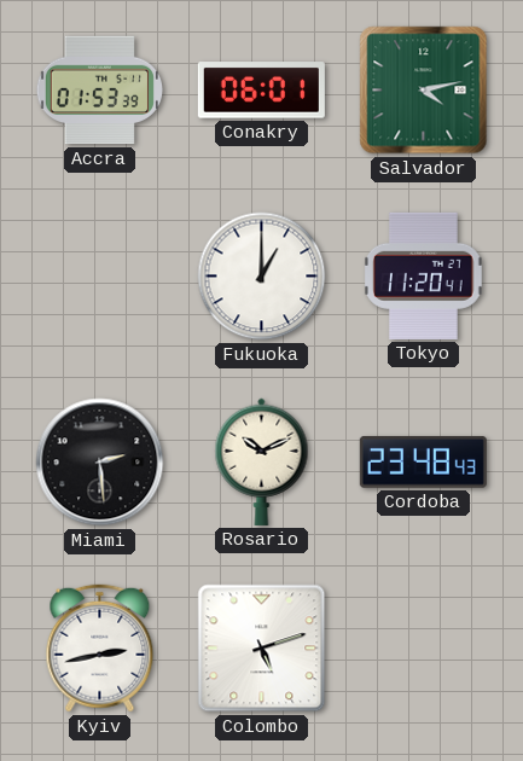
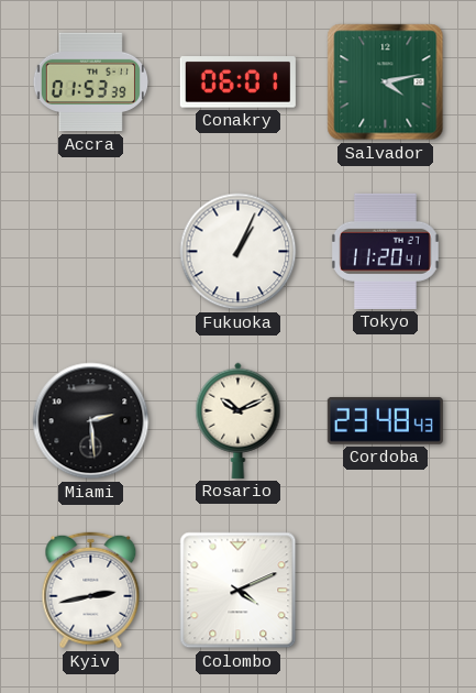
Fukuoka: 1:00 -> 1:04
Colombo: 5:12 -> 4:11
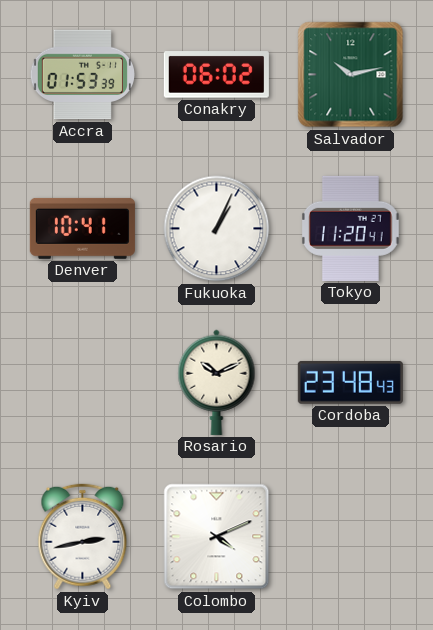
Conakry: 06:01 -> 06:02
Salvador: 4:13 -> 10:13
Denver: none -> 10:41
Miami: 2:29 -> none
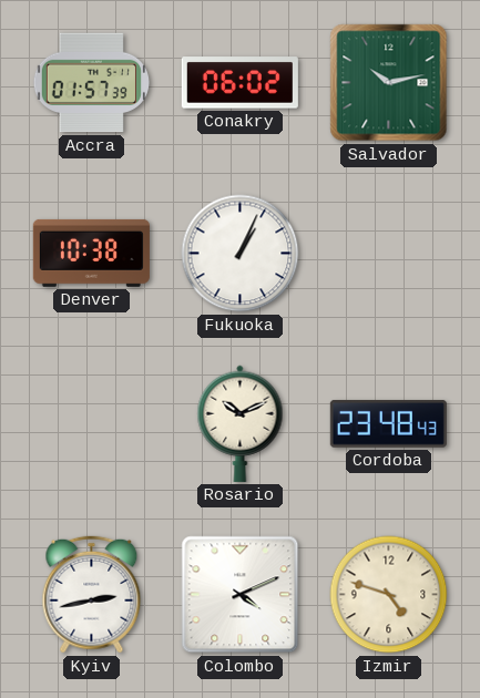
Accra: 01:53 -> 01:57
Denver: 10:41 -> 10:38
Tokyo: 11:20 -> none
Izmir: none -> 4:48
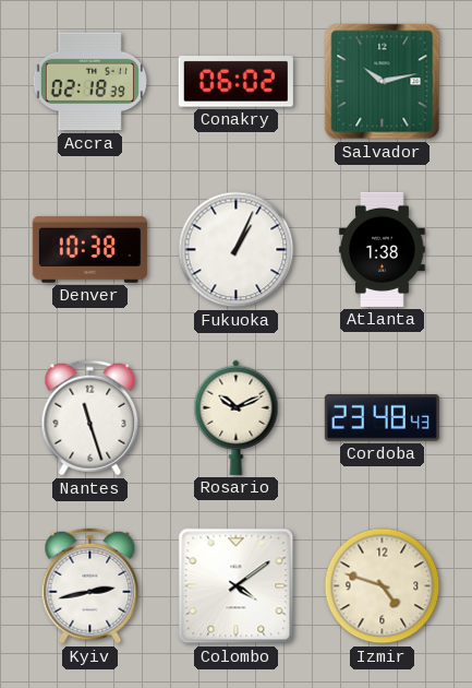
Accra: 01:57 -> 02:18
Atlanta: none -> 1:38
Nantes: none -> 11:27
Colombo: 4:11 -> 4:09
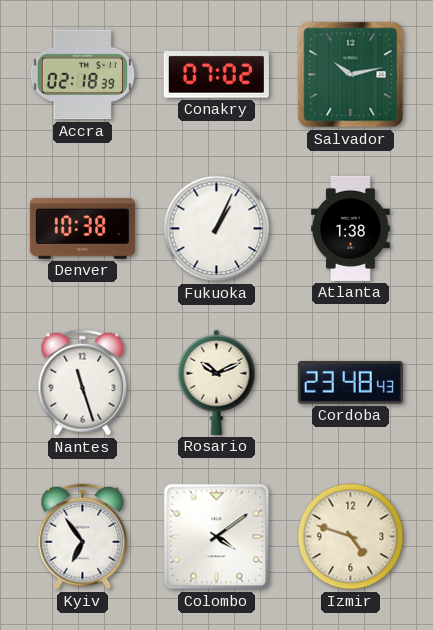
Conakry: 06:02 -> 07:02
Kyiv: 2:43 -> 6:54
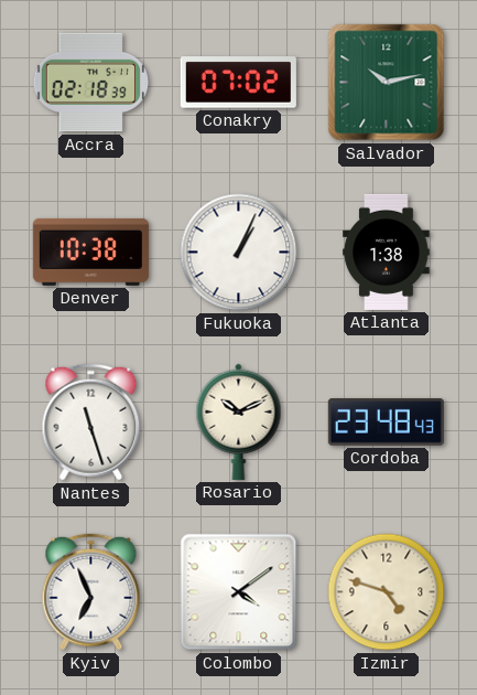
Kyiv: 6:54 -> 6:56
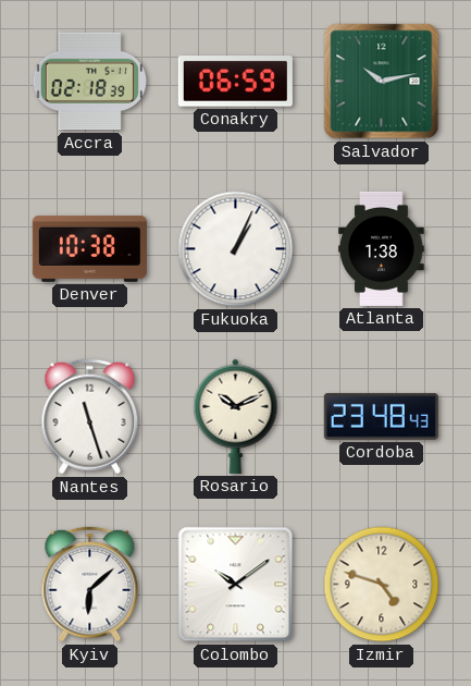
Conakry: 07:02 -> 06:59
Kyiv: 6:56 -> 6:08
Colombo: 4:09 -> 10:09
